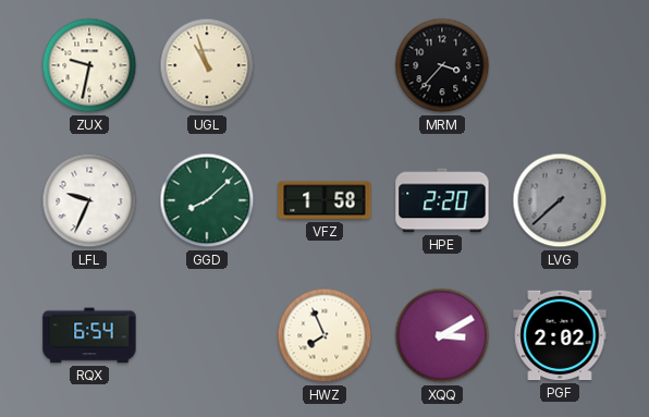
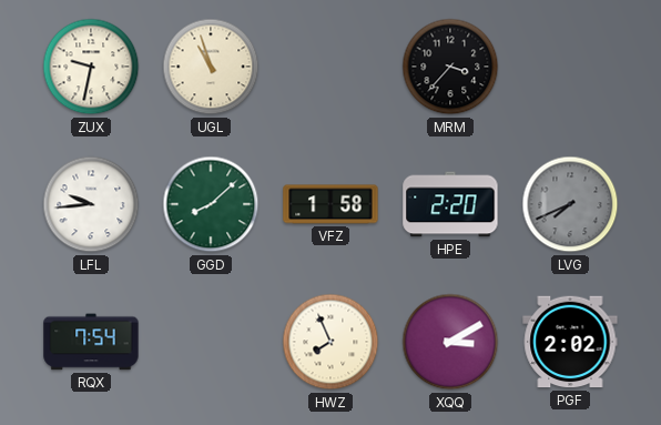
LFL: 9:34 -> 9:44
LVG: 7:38 -> 7:41
RQX: 6:54 -> 7:54
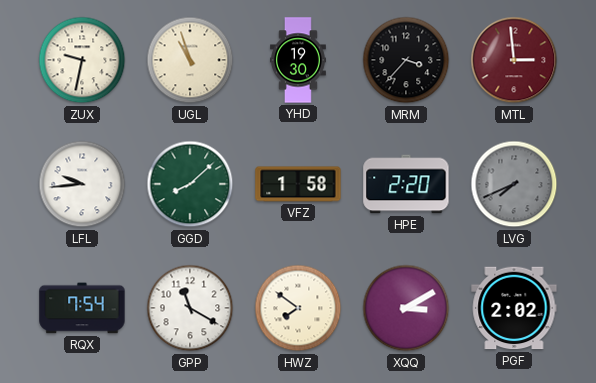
YHD: none -> 19:30
MTL: none -> 2:59
GPP: none -> 11:20
HWZ: 7:56 -> 7:51
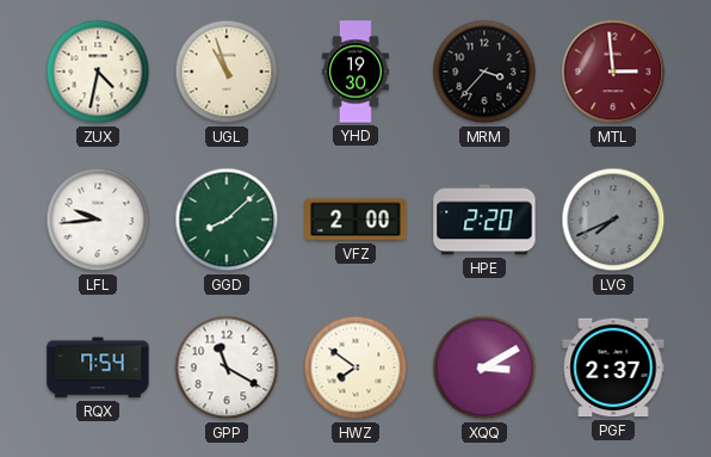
ZUX: 9:32 -> 4:32
VFZ: 1:58 -> 2:00
PGF: 2:02 -> 2:37
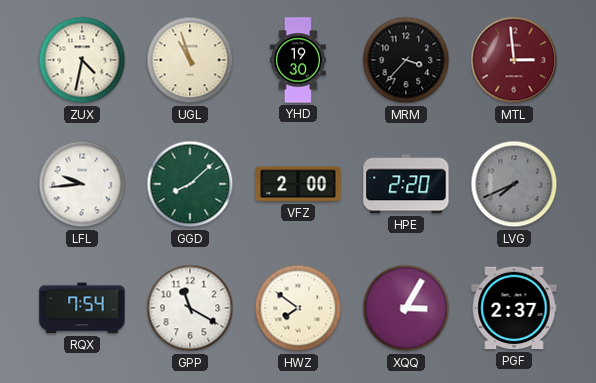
XQQ: 3:10 -> 3:05
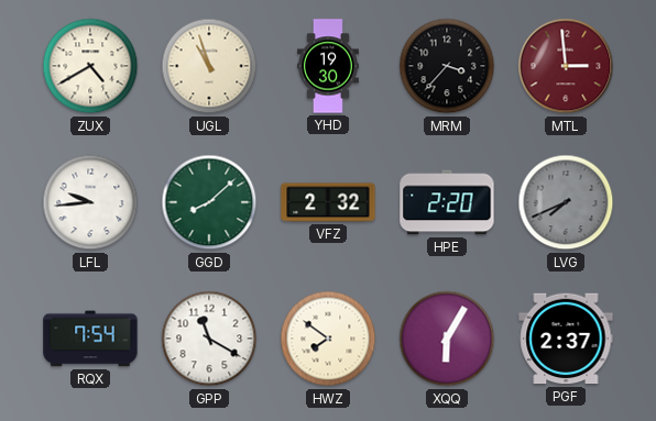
ZUX: 4:32 -> 4:40
VFZ: 2:00 -> 2:32
XQQ: 3:05 -> 6:05
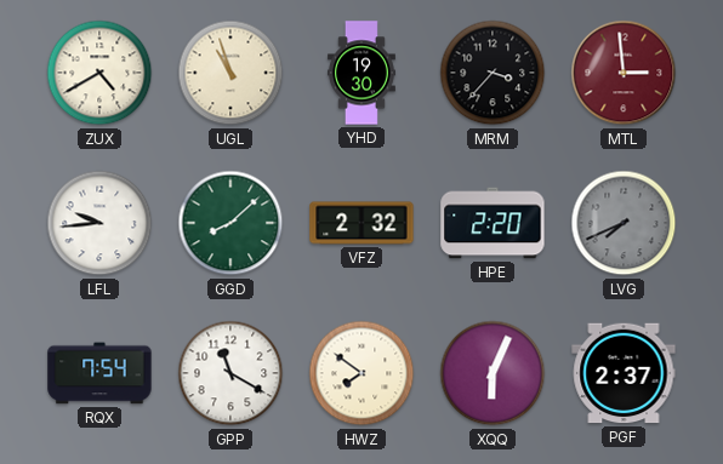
XQQ: 6:05 -> 6:04
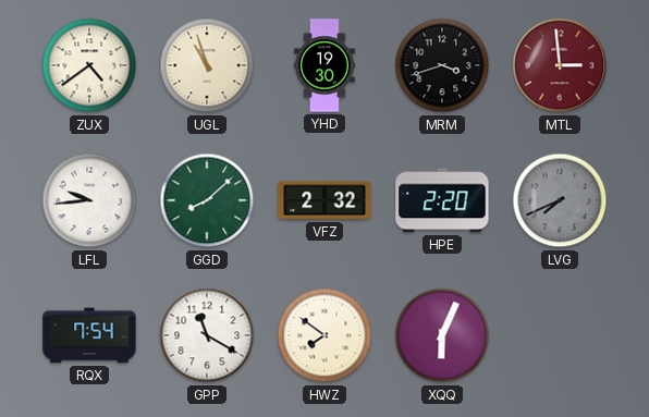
ZUX: 4:40 -> 4:39
MRM: 3:37 -> 3:42
PGF: 2:37 -> none
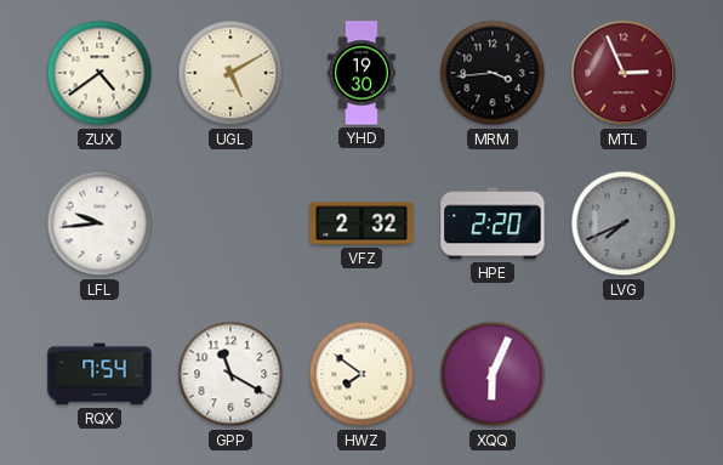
UGL: 10:57 -> 5:10
MRM: 3:42 -> 3:44
MTL: 2:59 -> 2:56
GGD: 8:08 -> none
